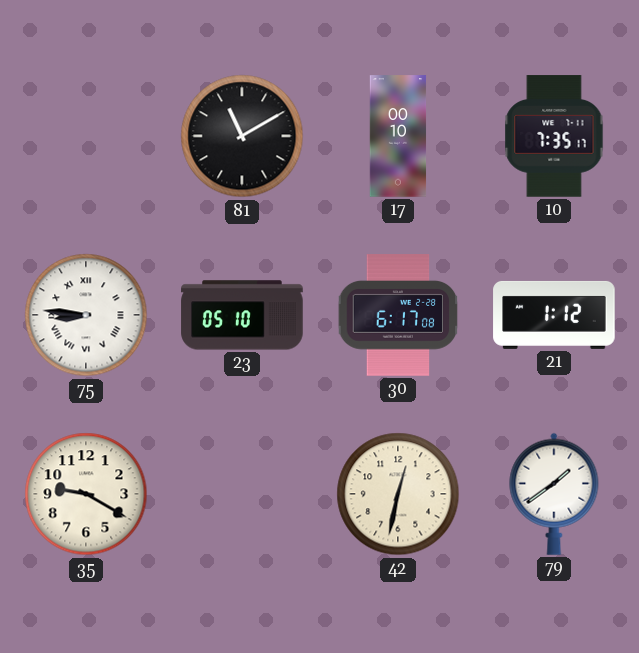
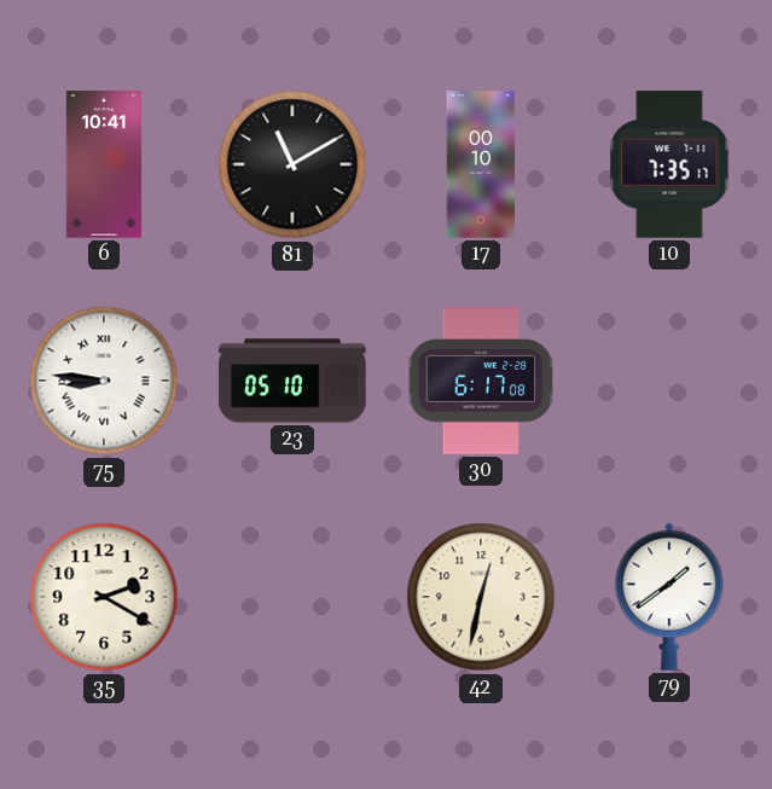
6: none -> 10:41
21: 1:12 -> none
35: 9:20 -> 2:20
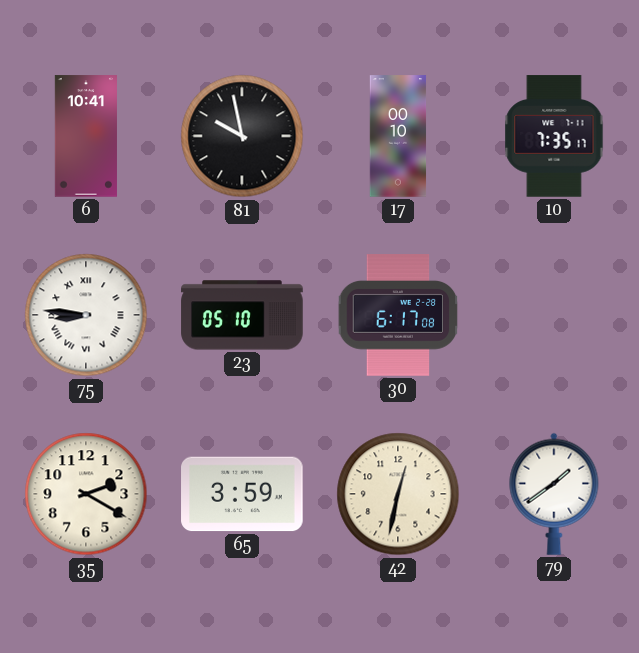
81: 11:10 -> 9:58
65: none -> 3:59
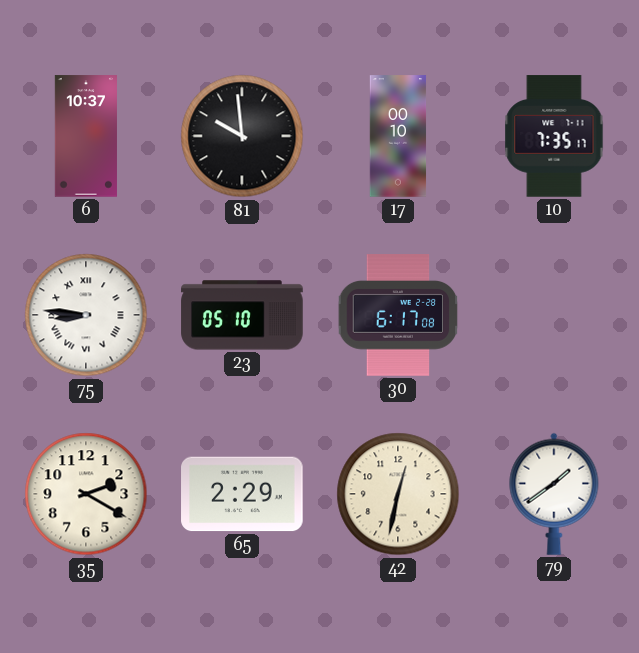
6: 10:41 -> 10:37
81: 9:58 -> 9:59
65: 3:59 -> 2:29
